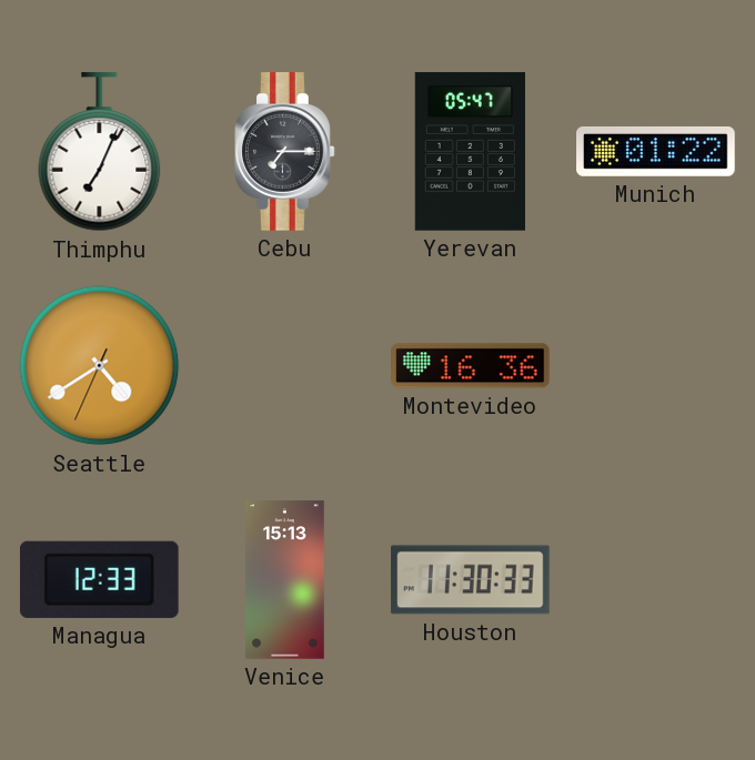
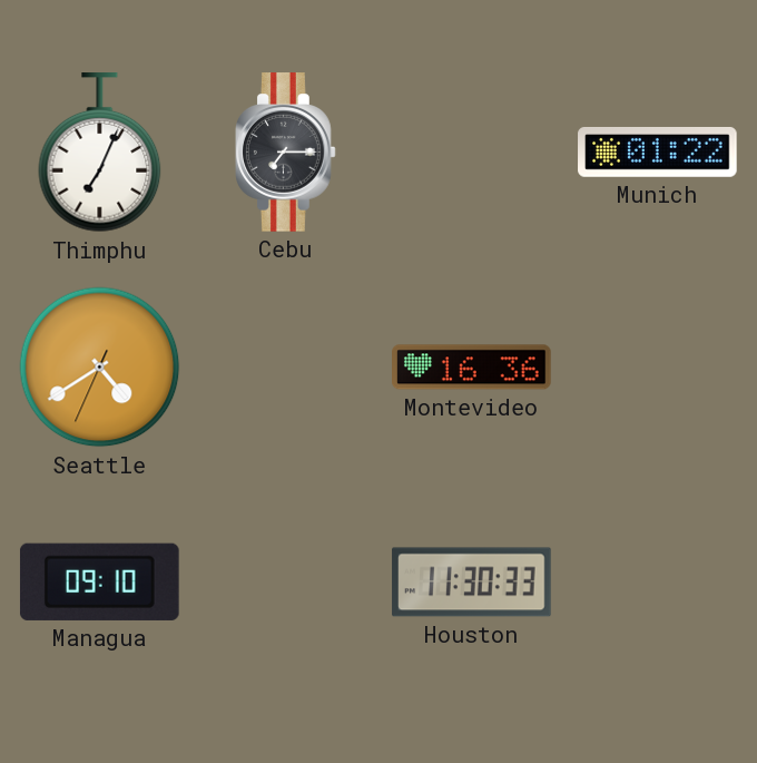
Yerevan: 05:47 -> none
Managua: 12:33 -> 09:10
Venice: 15:13 -> none
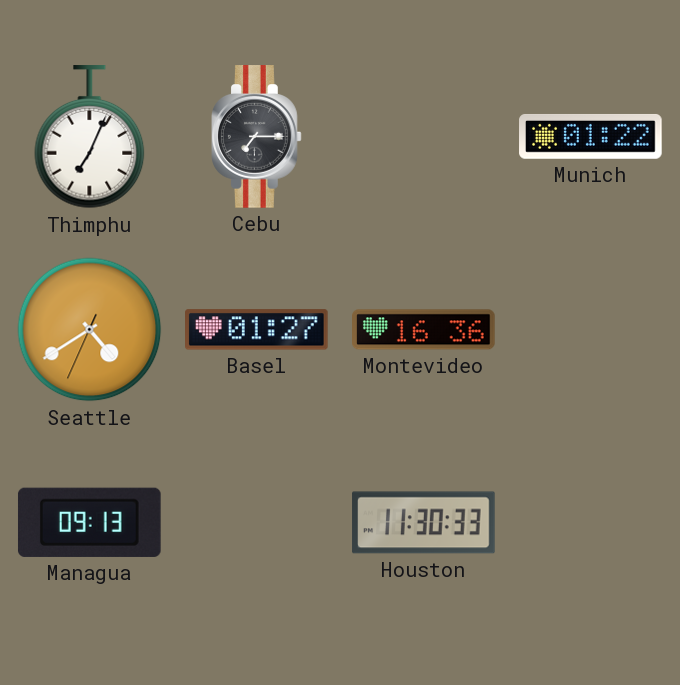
Basel: none -> 01:27
Managua: 09:10 -> 09:13
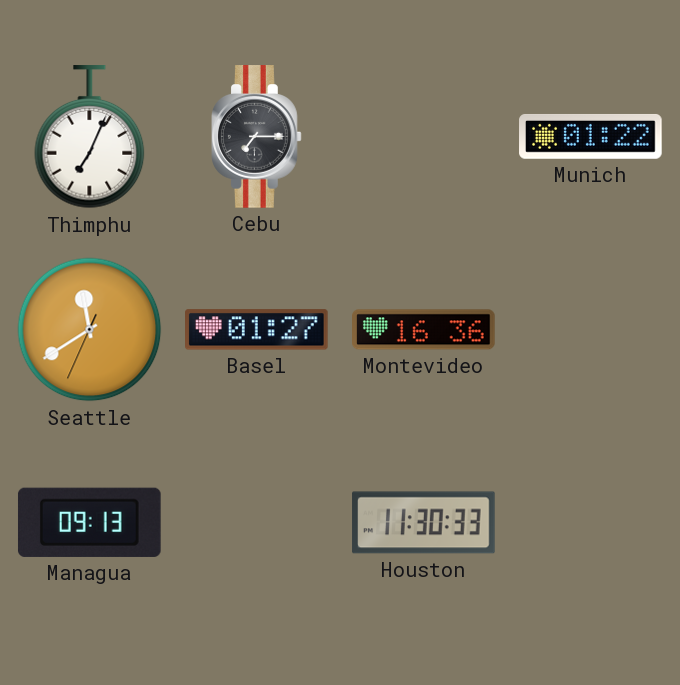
Seattle: 4:39 -> 11:39
